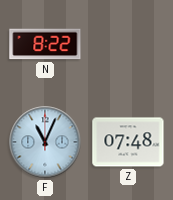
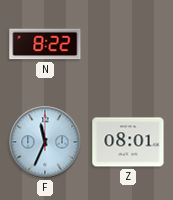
F: 11:04 -> 11:34
Z: 07:48 -> 08:01
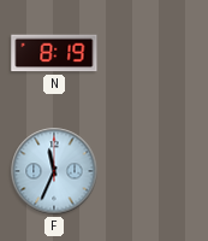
N: 8:22 -> 8:19
Z: 08:01 -> none
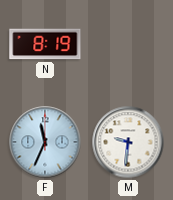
M: none -> 9:31
